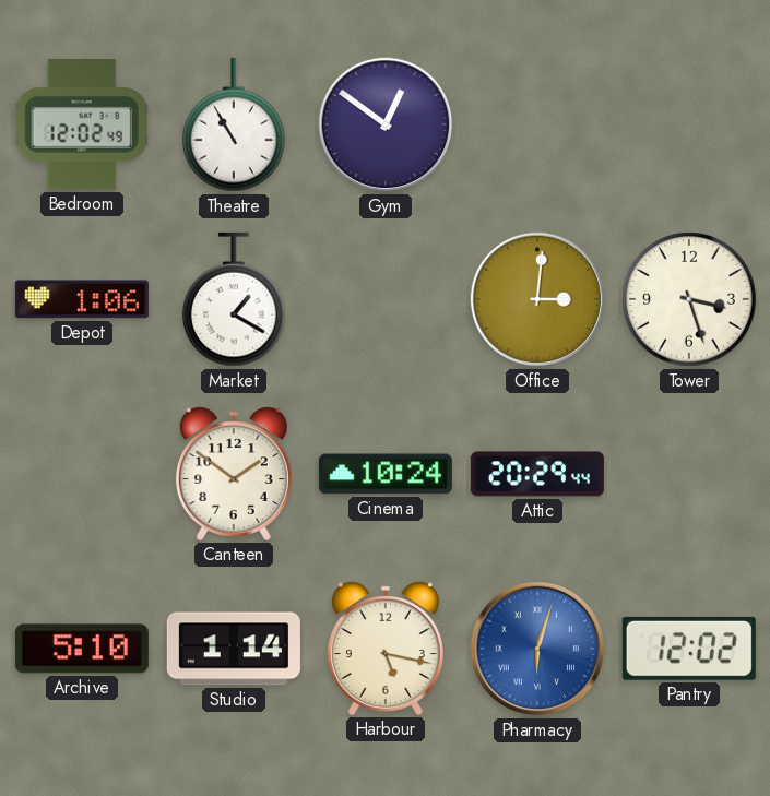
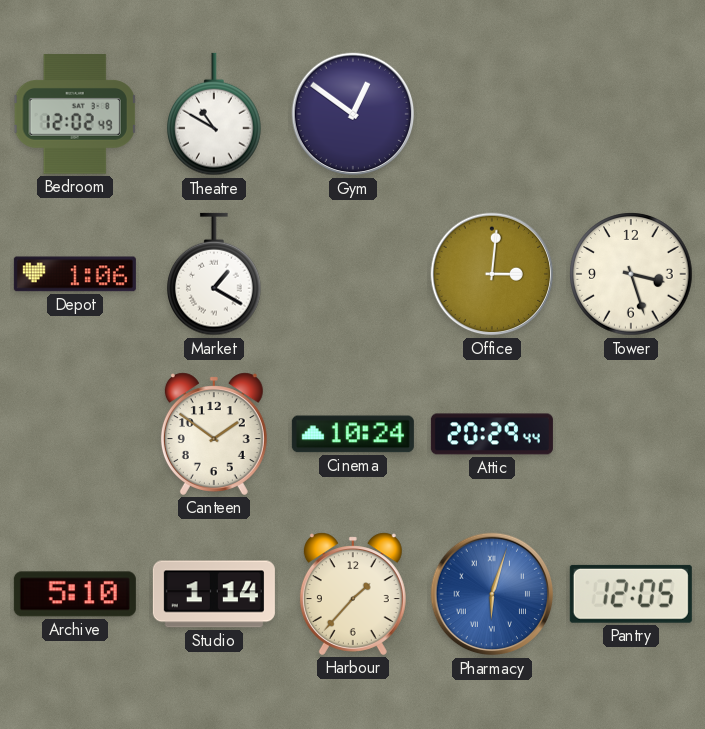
Theatre: 10:55 -> 10:50
Harbour: 5:17 -> 1:37
Pantry: 12:02 -> 12:05
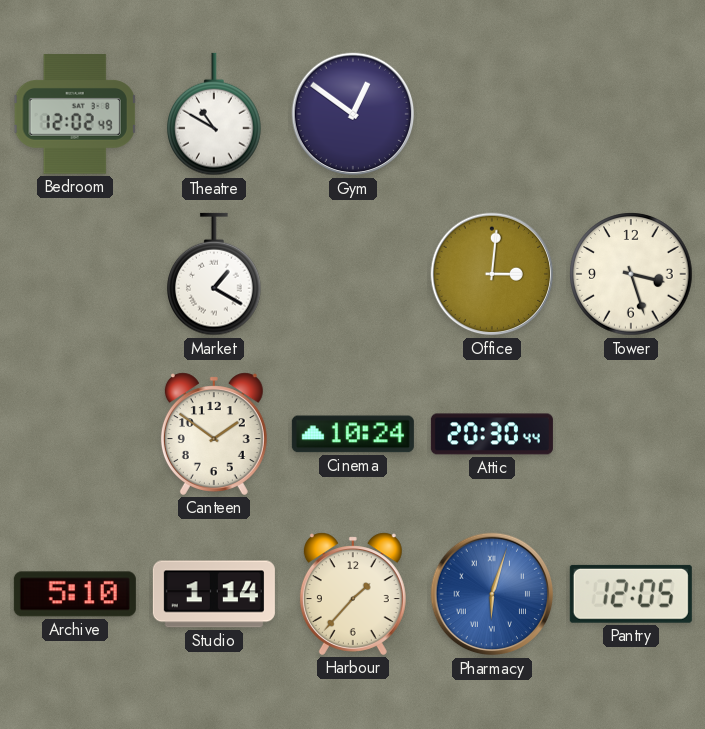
Depot: 1:06 -> none
Attic: 20:29 -> 20:30
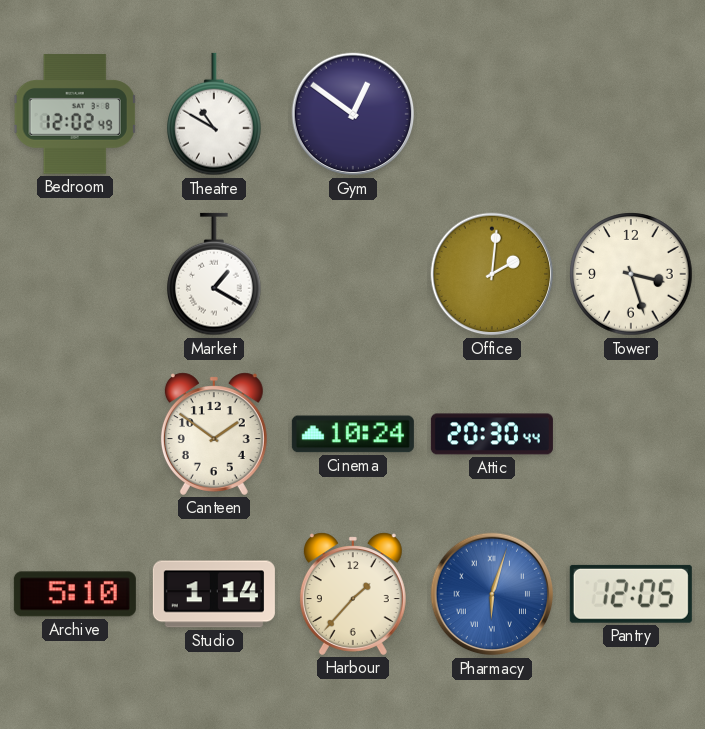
Office: 3:01 -> 2:01
